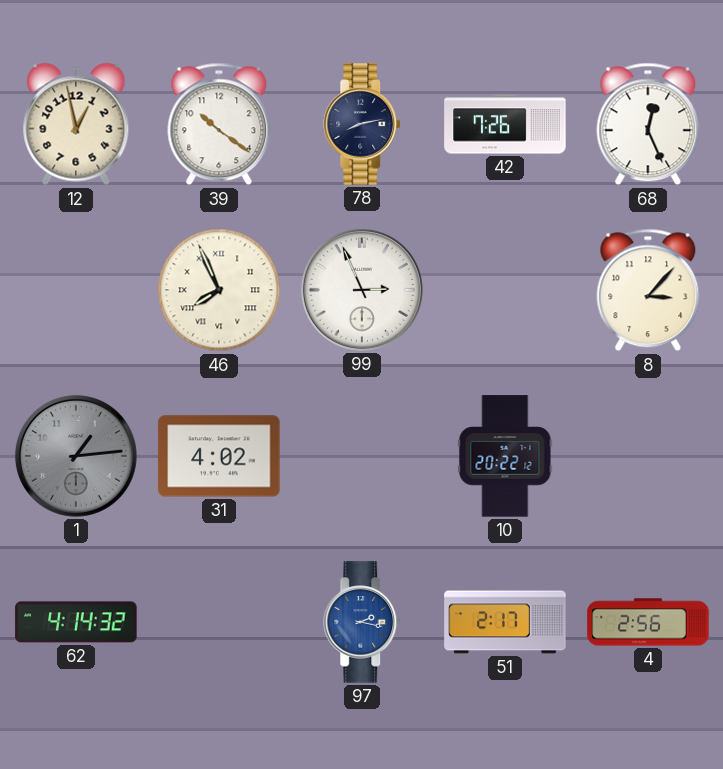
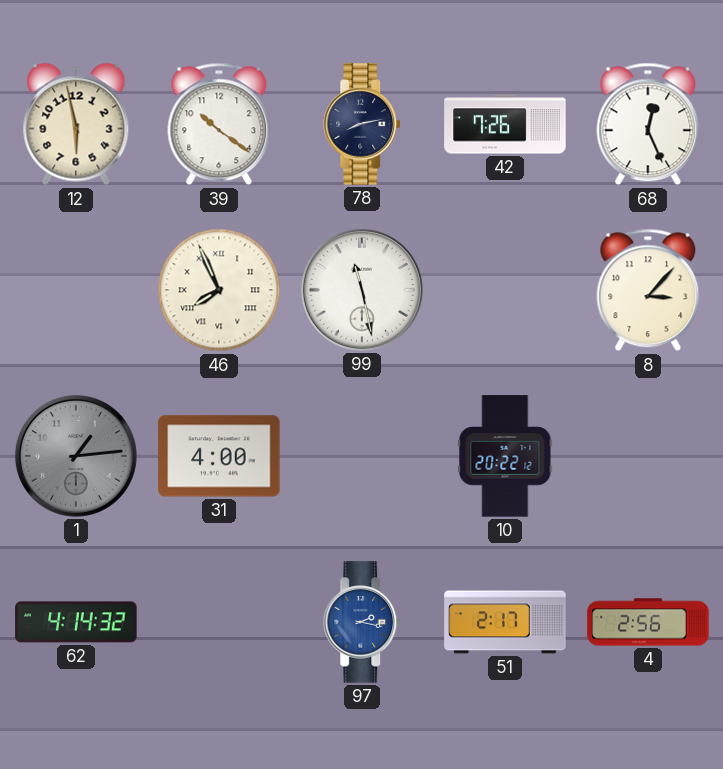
12: 12:58 -> 5:58
99: 2:56 -> 11:28
31: 4:02 -> 4:00
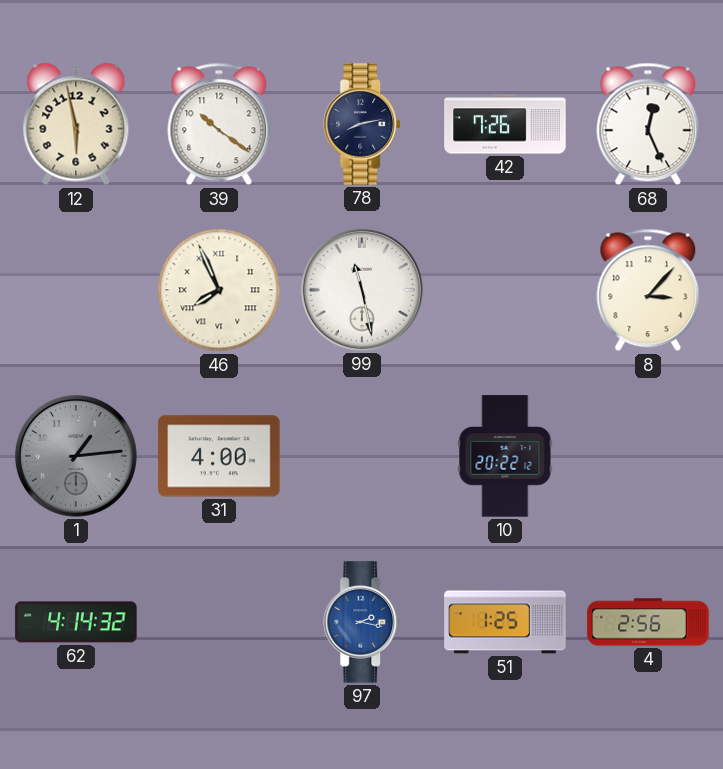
51: 2:17 -> 1:25
